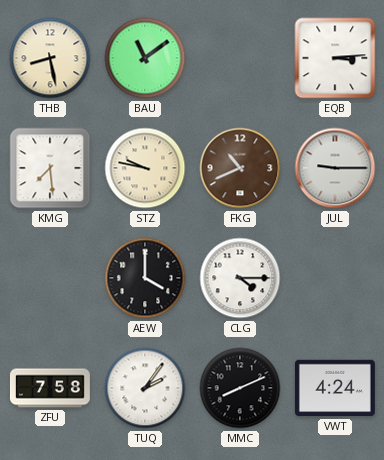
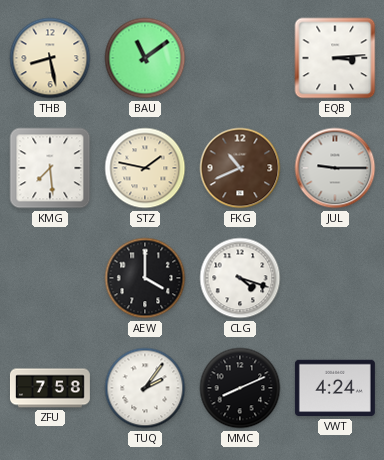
STZ: 9:47 -> 1:47
CLG: 4:15 -> 4:18
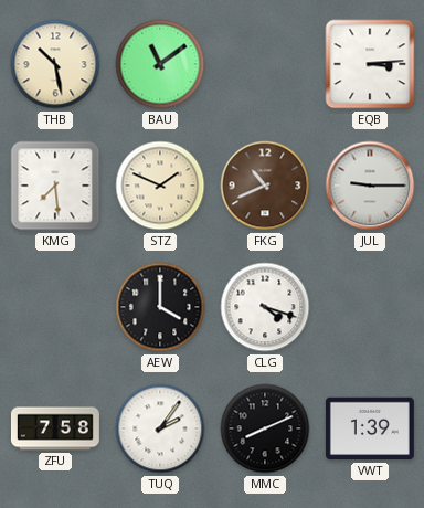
THB: 8:28 -> 10:28
STZ: 1:47 -> 1:49
VWT: 4:24 -> 1:39
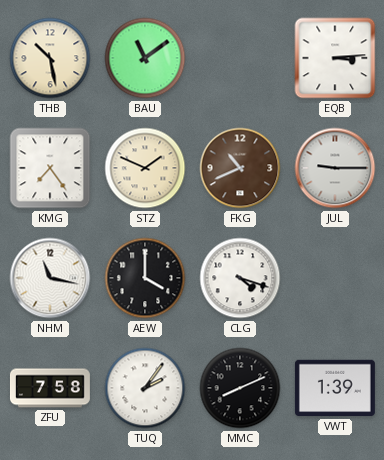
KMG: 7:29 -> 7:24
NHM: none -> 11:17
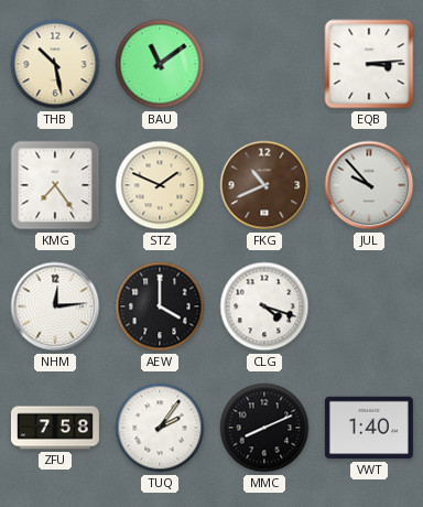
JUL: 9:15 -> 9:53
NHM: 11:17 -> 12:14
VWT: 1:39 -> 1:40
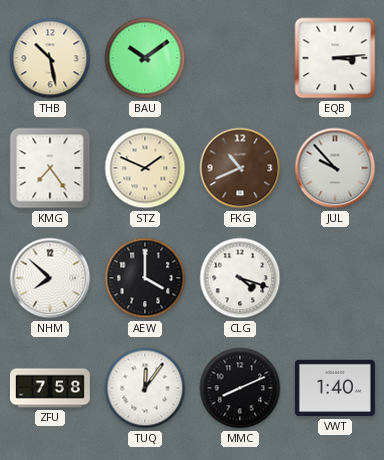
BAU: 11:09 -> 10:09
NHM: 12:14 -> 7:52
TUQ: 2:06 -> 12:06
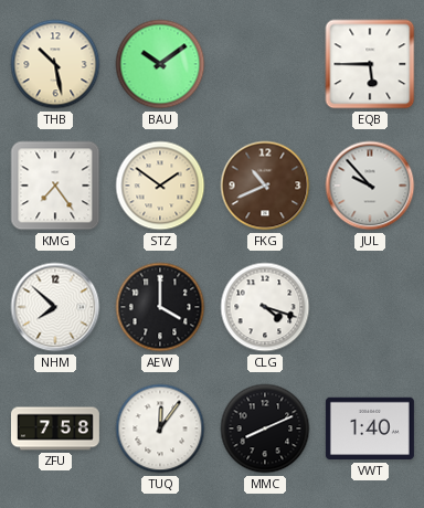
EQB: 3:14 -> 5:45
STZ: 1:49 -> 1:51
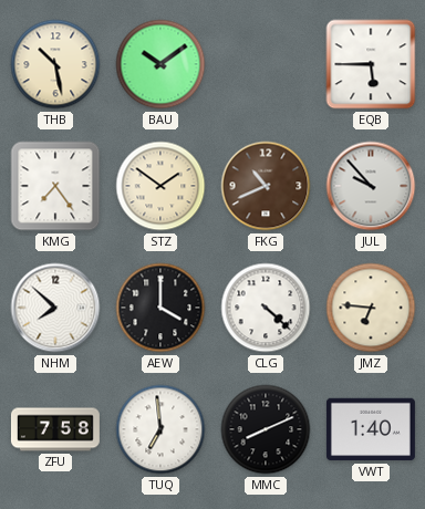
CLG: 4:18 -> 4:22
JMZ: none -> 6:46
TUQ: 12:06 -> 6:59
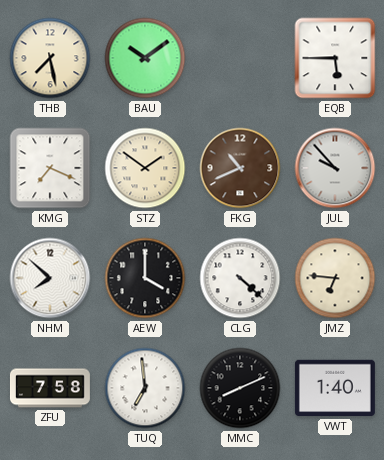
THB: 10:28 -> 7:28
KMG: 7:24 -> 7:19
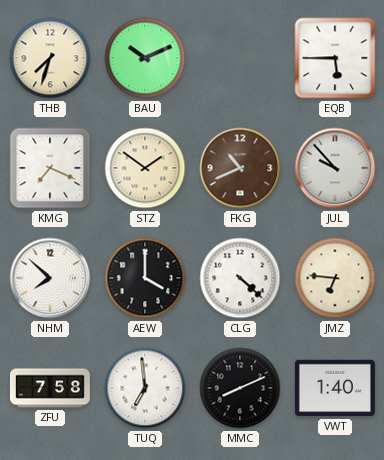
THB: 7:28 -> 7:33
BAU: 10:09 -> 10:11
